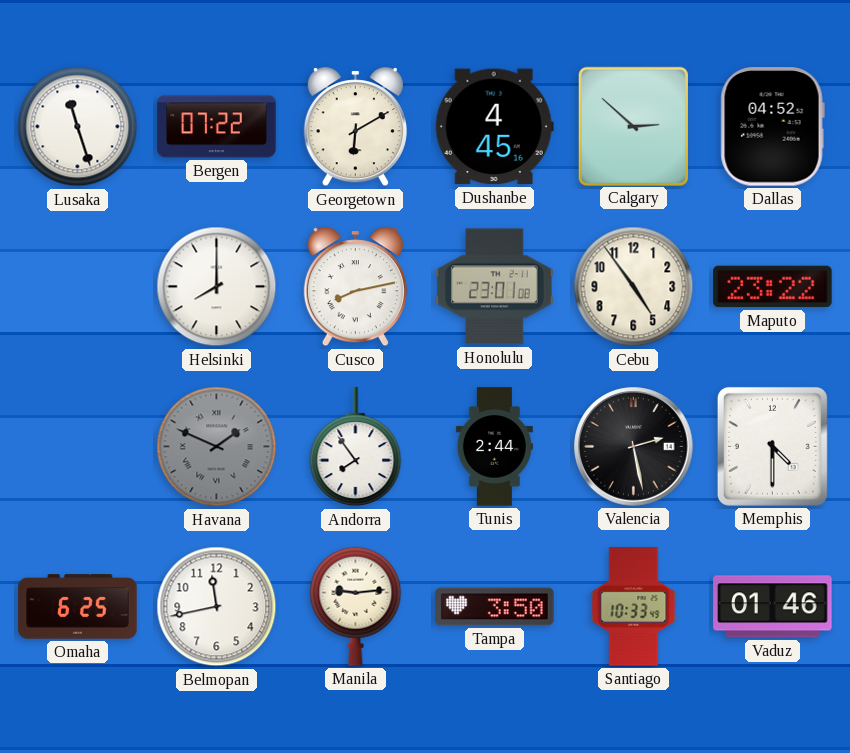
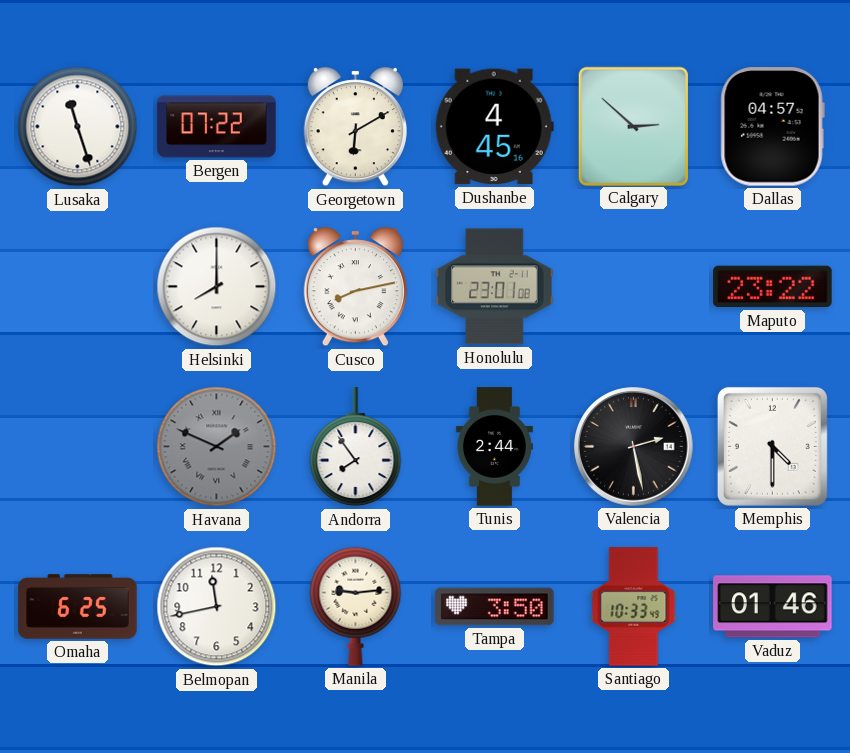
Dallas: 04:52 -> 04:57
Cebu: 4:54 -> none
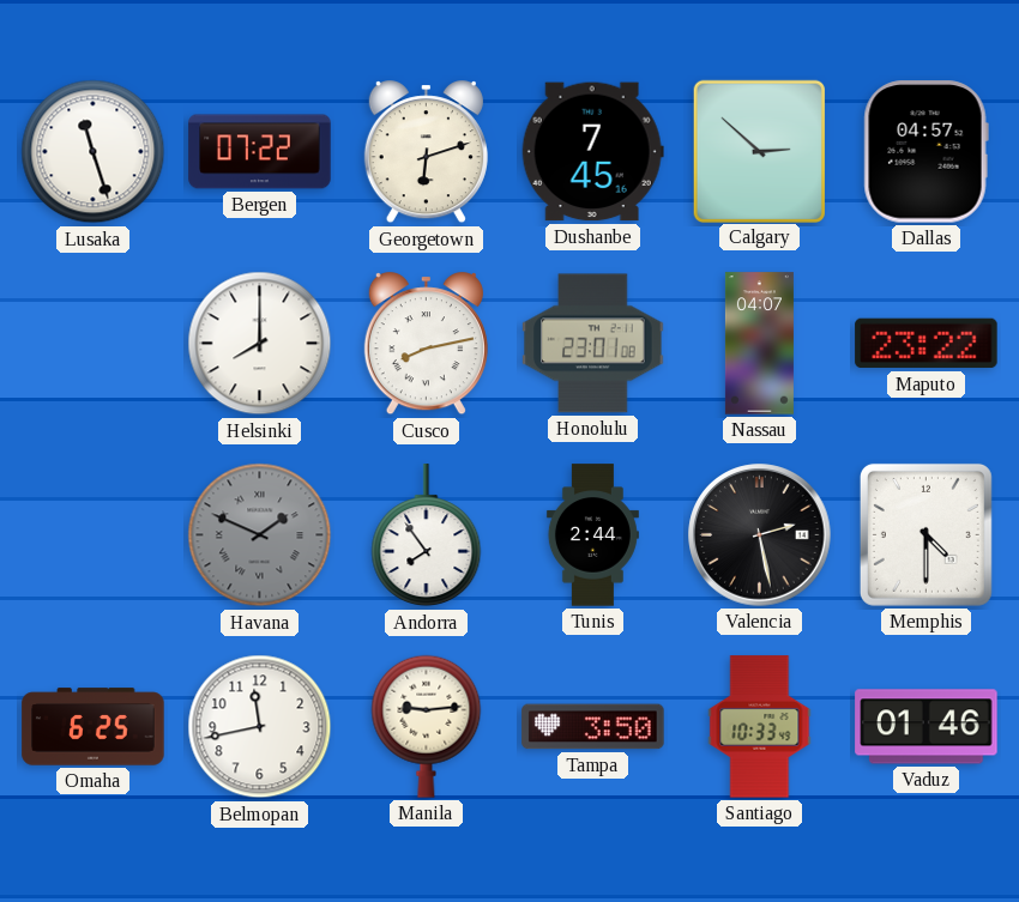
Georgetown: 6:10 -> 6:12
Dushanbe: 4:45 -> 7:45
Nassau: none -> 04:07
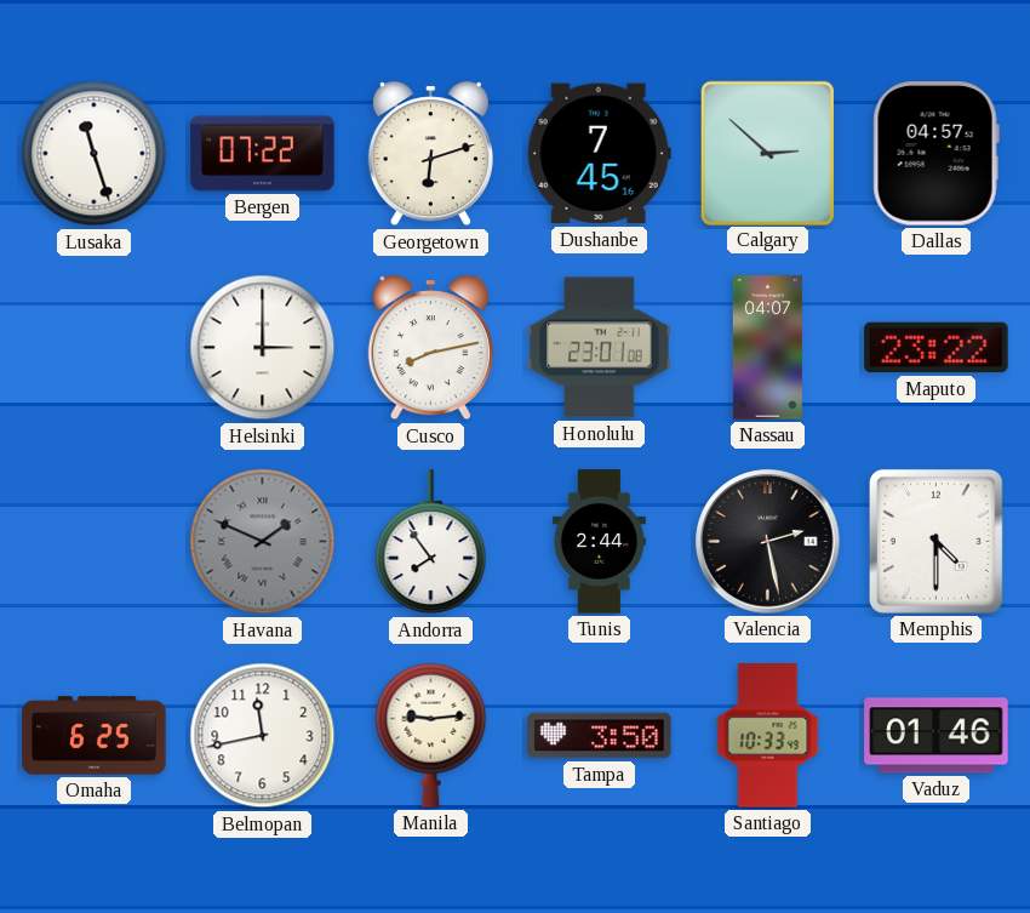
Helsinki: 8:00 -> 3:00
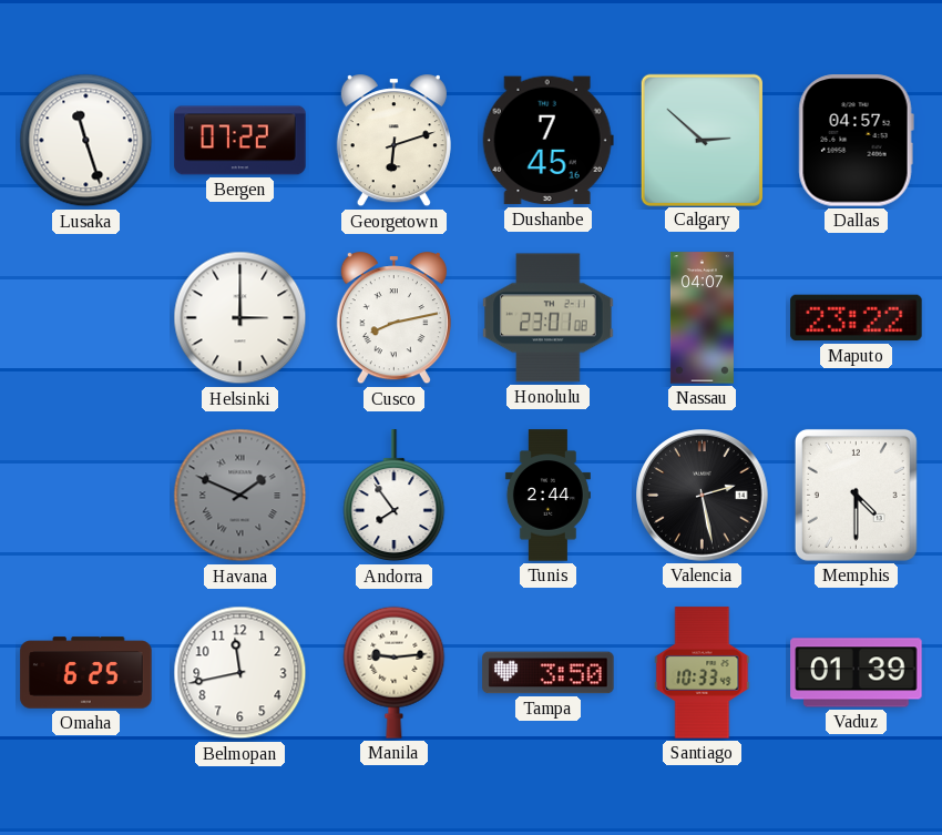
Vaduz: 01:46 -> 01:39
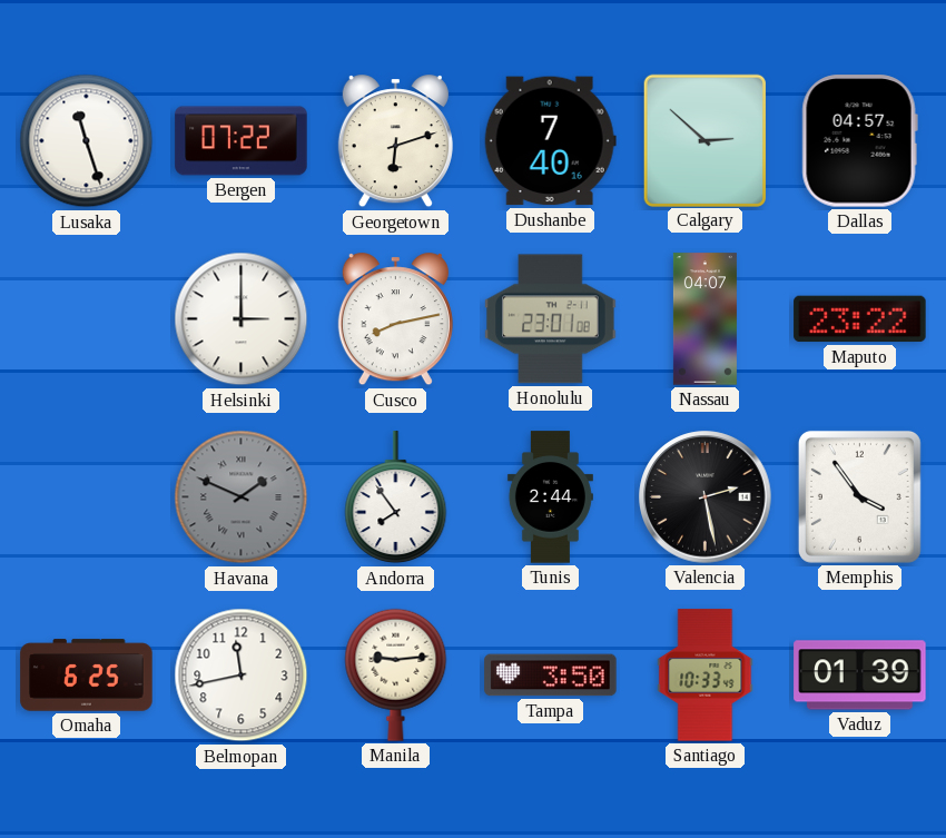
Dushanbe: 7:45 -> 7:40
Memphis: 4:30 -> 3:54
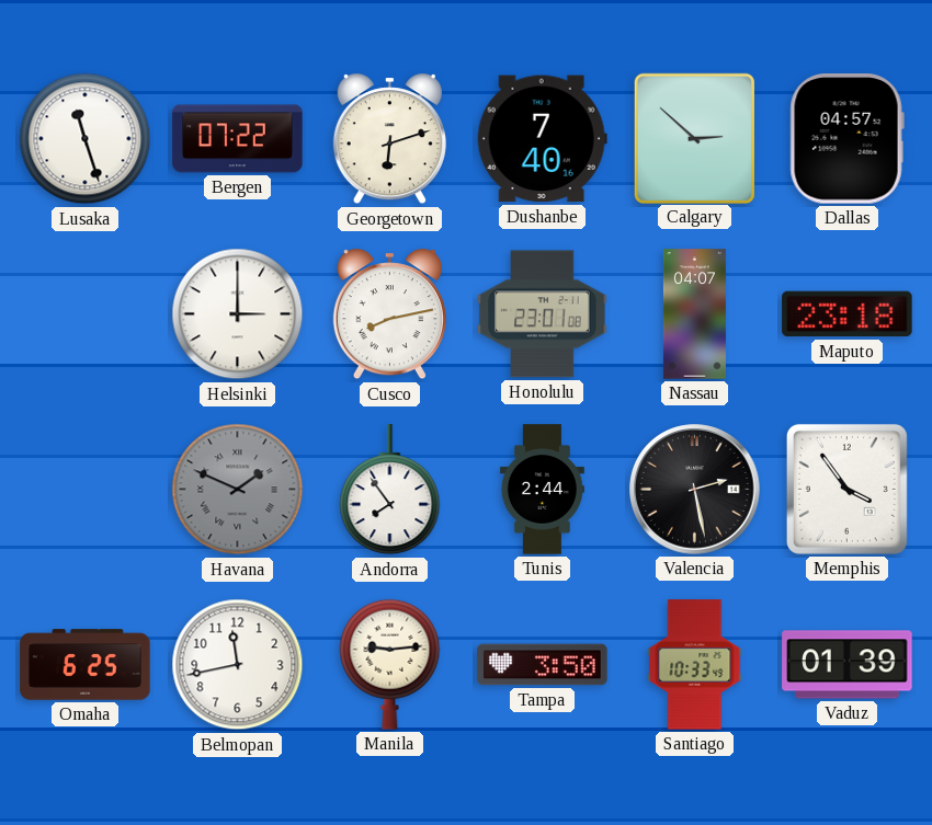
Maputo: 23:22 -> 23:18
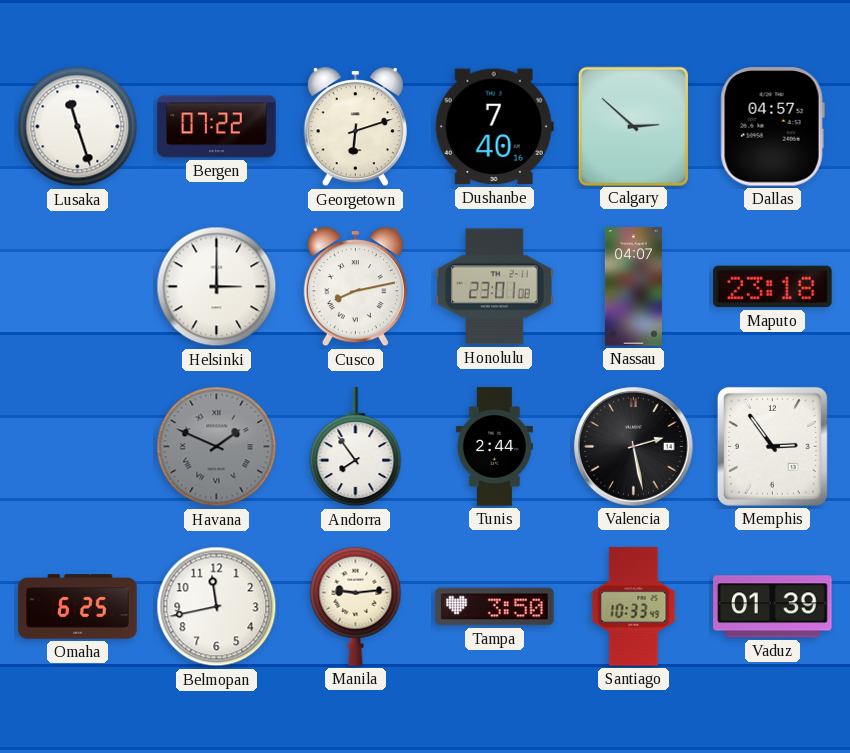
Memphis: 3:54 -> 2:54
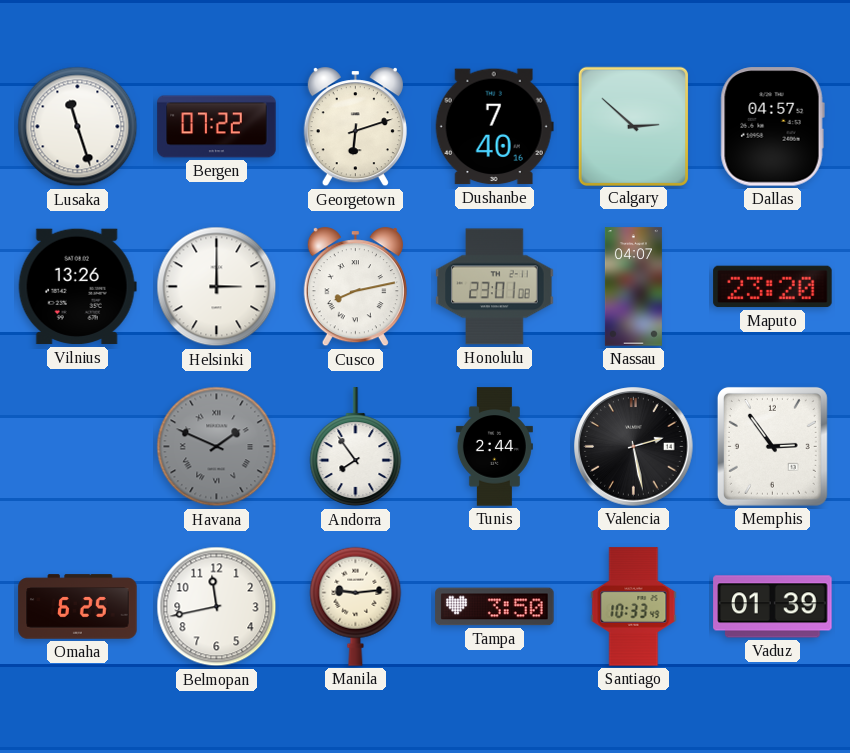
Vilnius: none -> 13:26
Maputo: 23:18 -> 23:20
